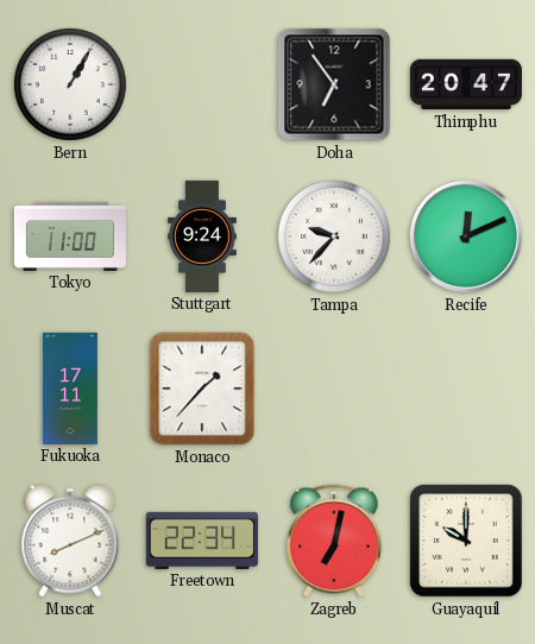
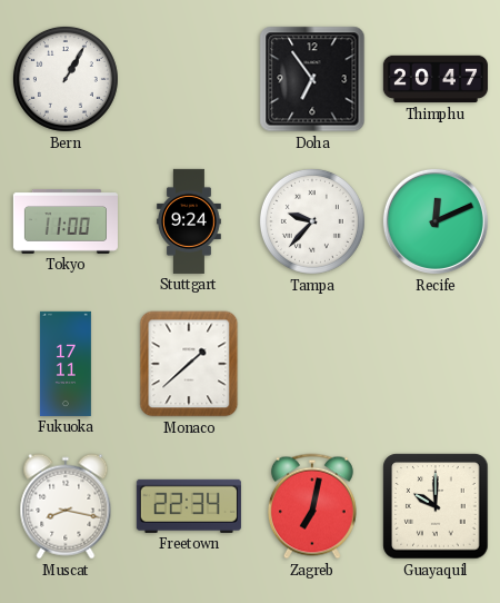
Monaco: 1:37 -> 1:38
Muscat: 8:11 -> 8:17
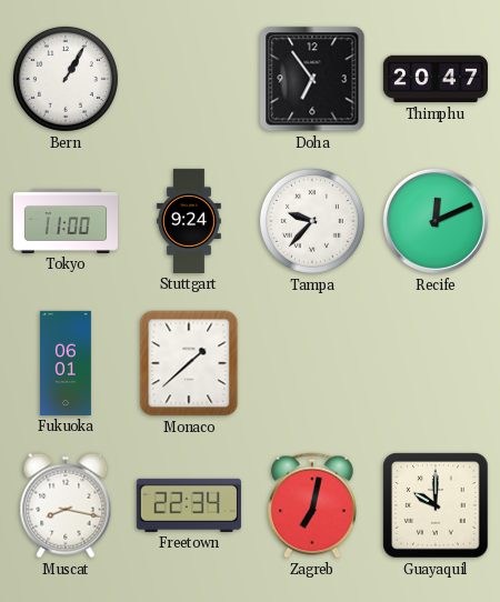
Fukuoka: 17:11 -> 06:01
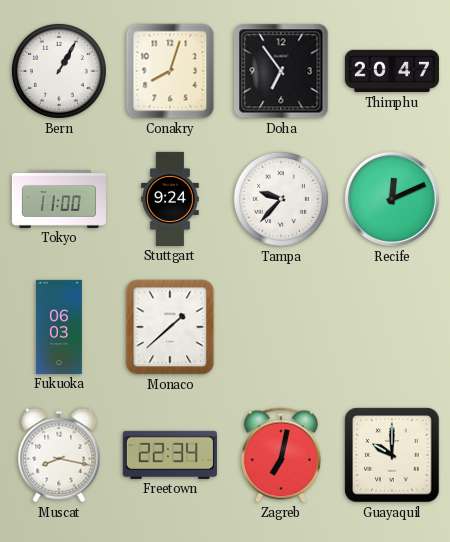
Conakry: none -> 8:03
Fukuoka: 06:01 -> 06:03
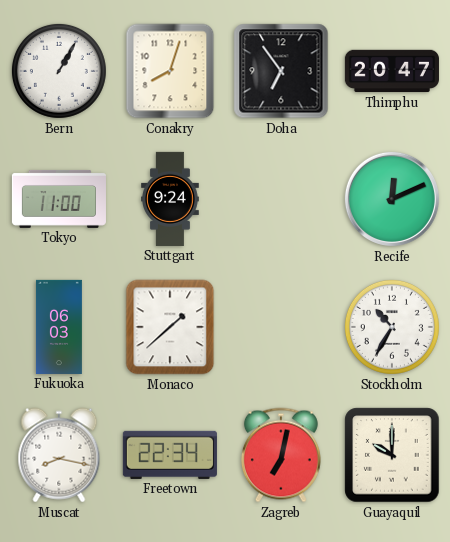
Tampa: 9:37 -> none
Stockholm: none -> 10:35
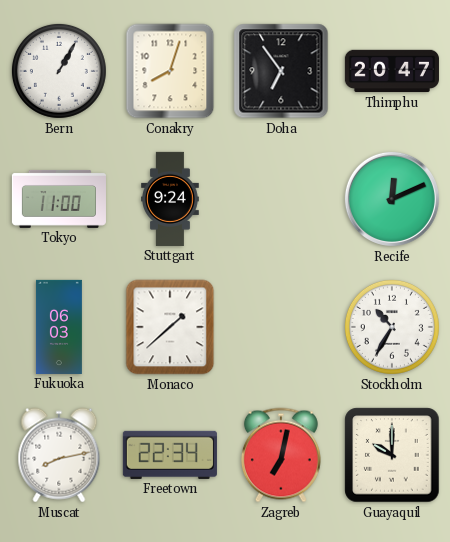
Muscat: 8:17 -> 8:13
